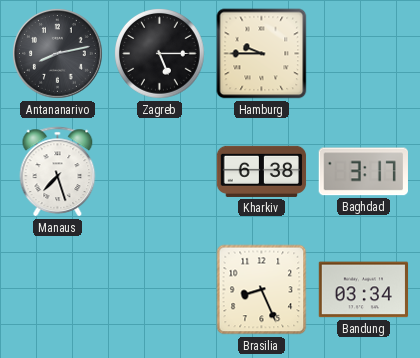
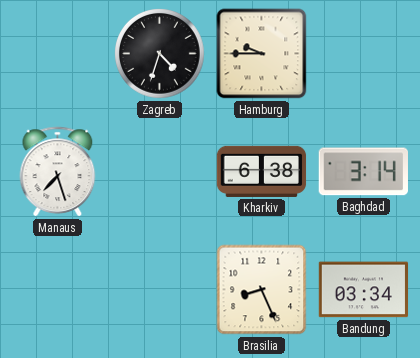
Antananarivo: 8:13 -> none
Zagreb: 5:15 -> 4:33
Baghdad: 3:17 -> 3:14
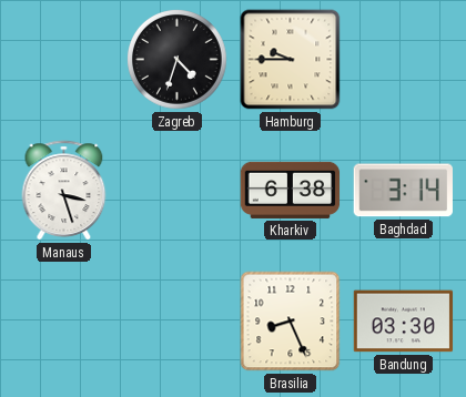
Manaus: 7:27 -> 3:27
Bandung: 03:34 -> 03:30
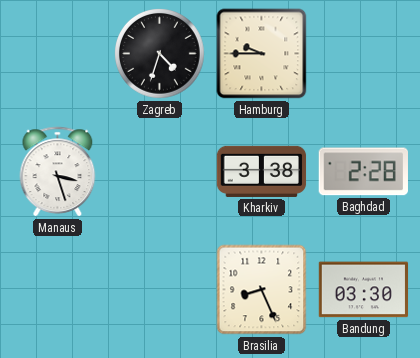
Kharkiv: 6:38 -> 3:38
Baghdad: 3:14 -> 2:28
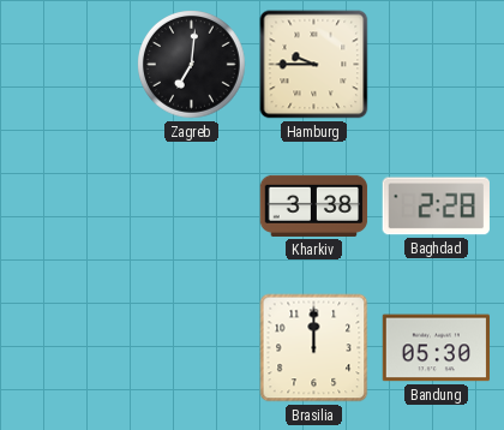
Zagreb: 4:33 -> 7:01
Manaus: 3:27 -> none
Brasilia: 8:26 -> 12:00
Bandung: 03:30 -> 05:30
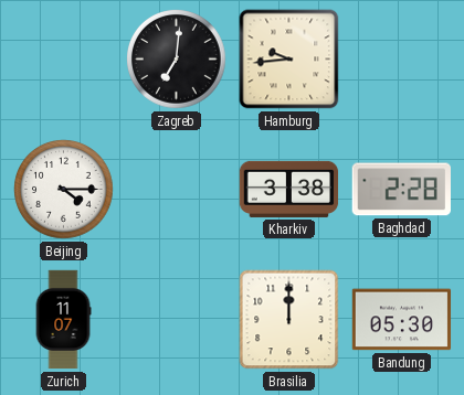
Hamburg: 9:45 -> 9:44
Beijing: none -> 4:15
Zurich: none -> 11:07
